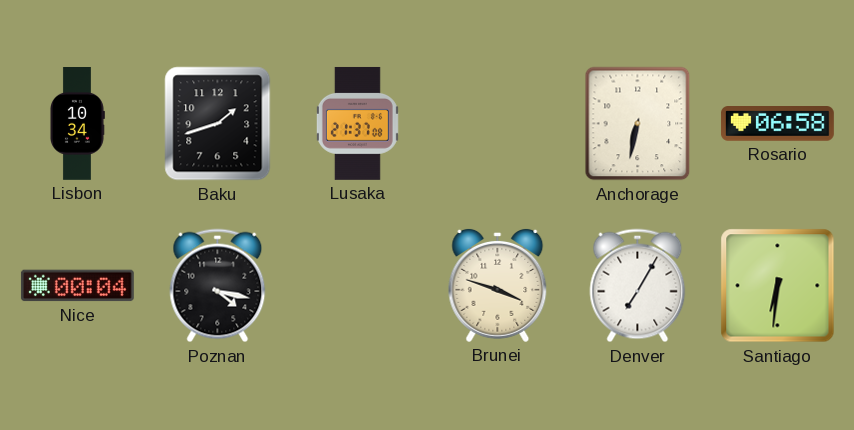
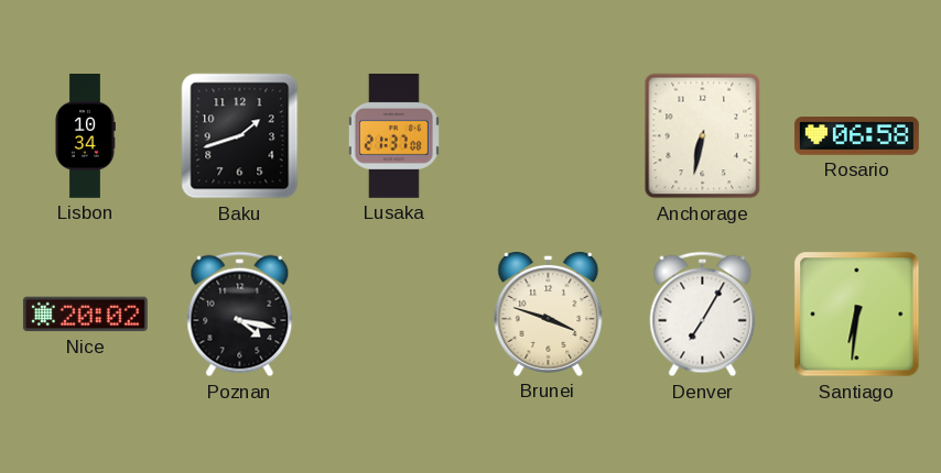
Nice: 00:04 -> 20:02
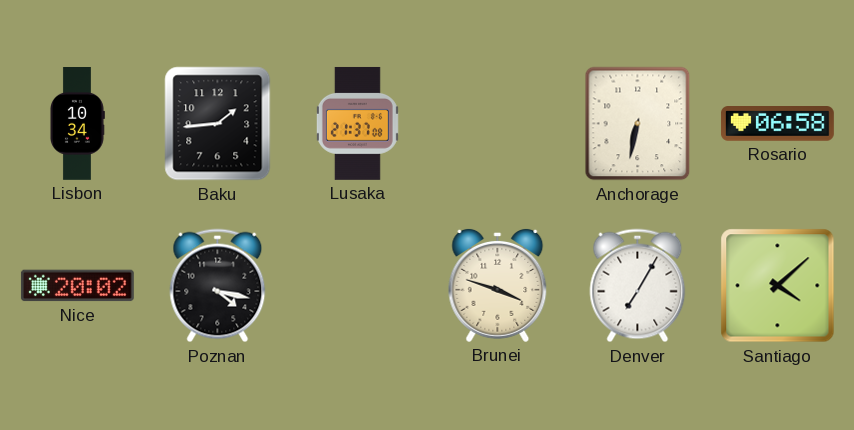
Baku: 1:42 -> 1:44
Santiago: 6:31 -> 4:08
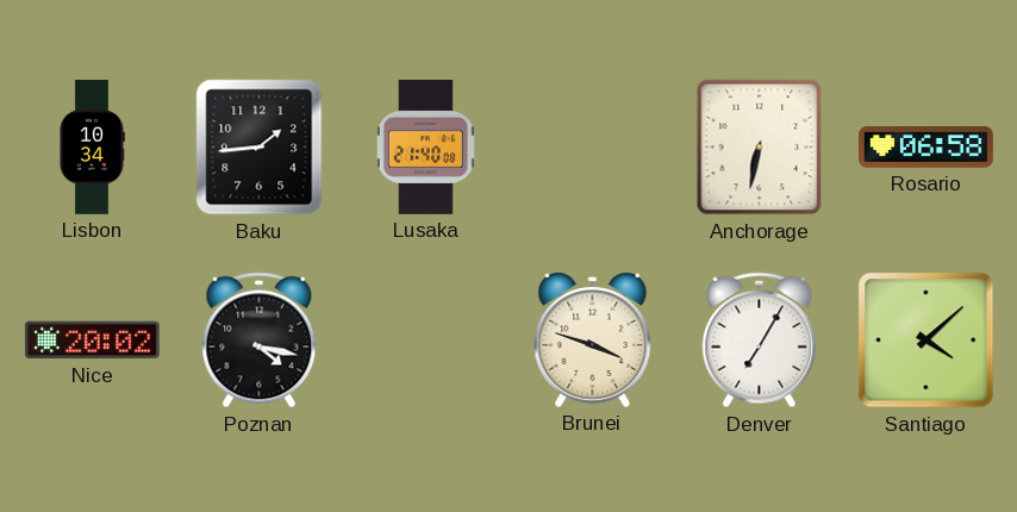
Lusaka: 21:37 -> 21:40
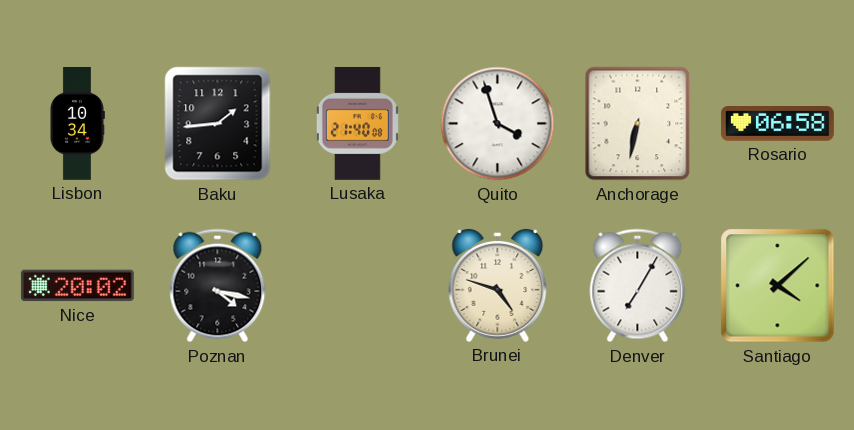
Quito: none -> 3:57
Brunei: 3:48 -> 4:48
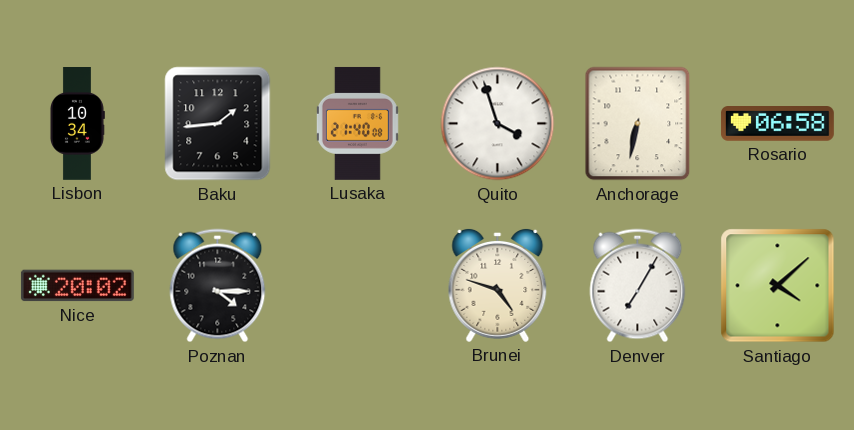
Poznan: 4:17 -> 4:15
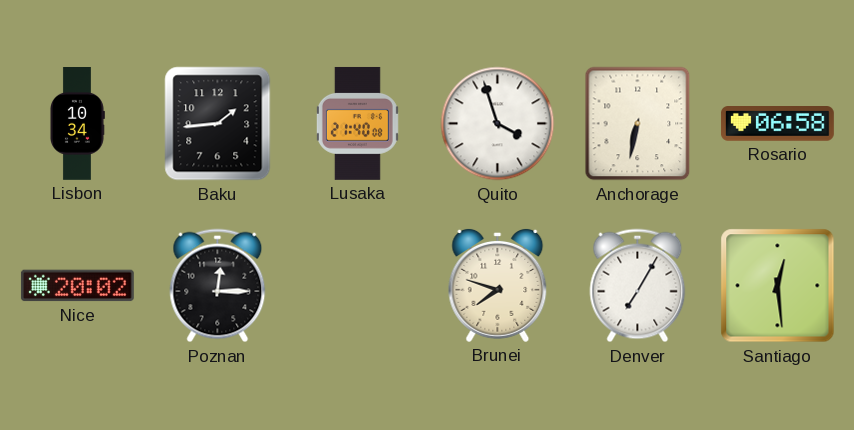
Poznan: 4:15 -> 12:15
Brunei: 4:48 -> 7:48
Santiago: 4:08 -> 12:29
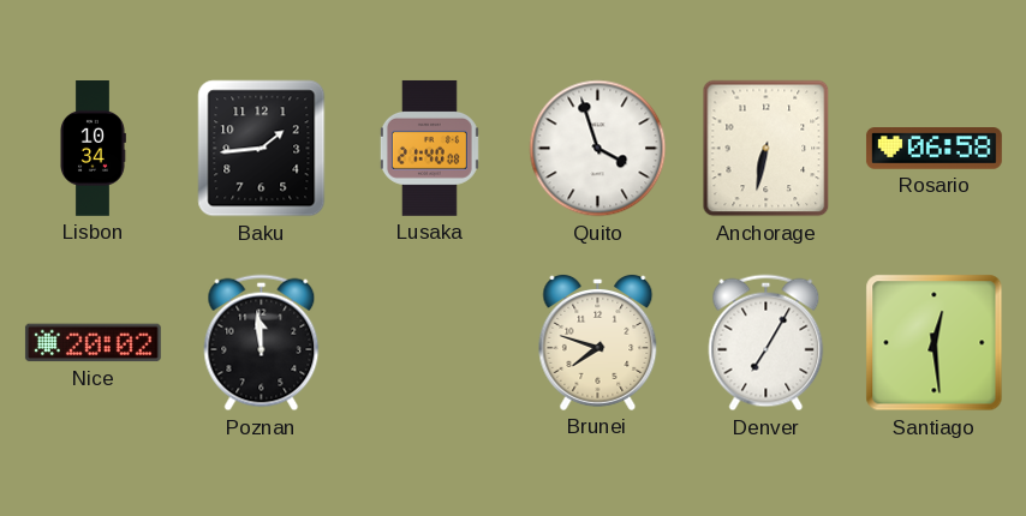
Poznan: 12:15 -> 11:59
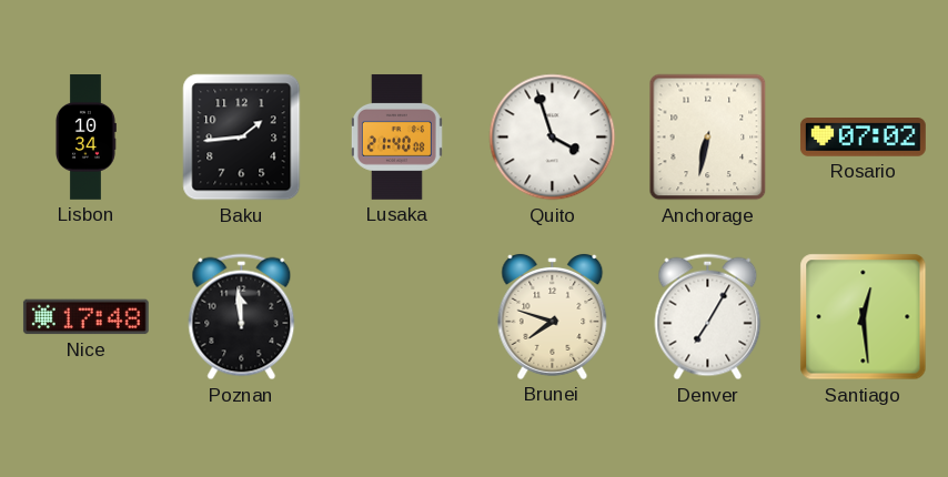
Rosario: 06:58 -> 07:02
Nice: 20:02 -> 17:48
